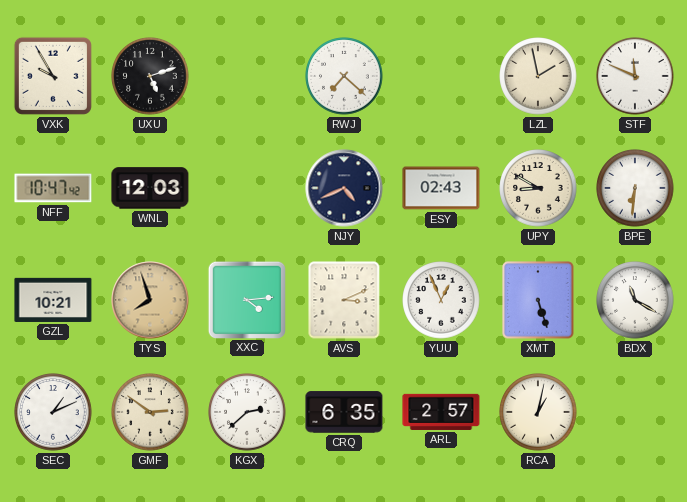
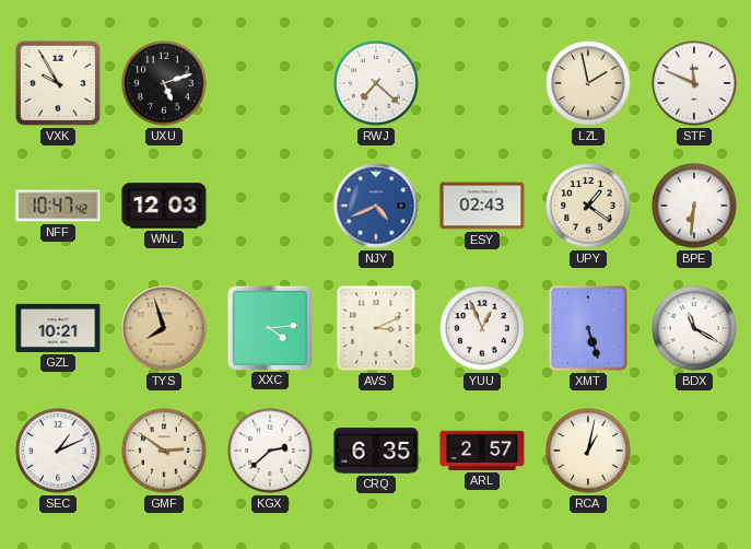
NJY dial: navy -> blue
UPY: 8:50 -> 1:21
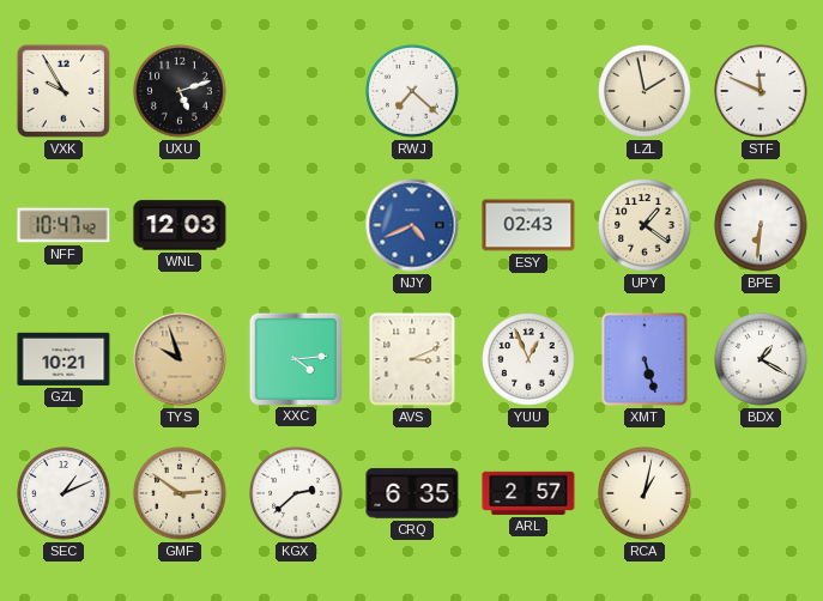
TYS: 7:57 -> 9:57
BDX: 11:20 -> 1:20
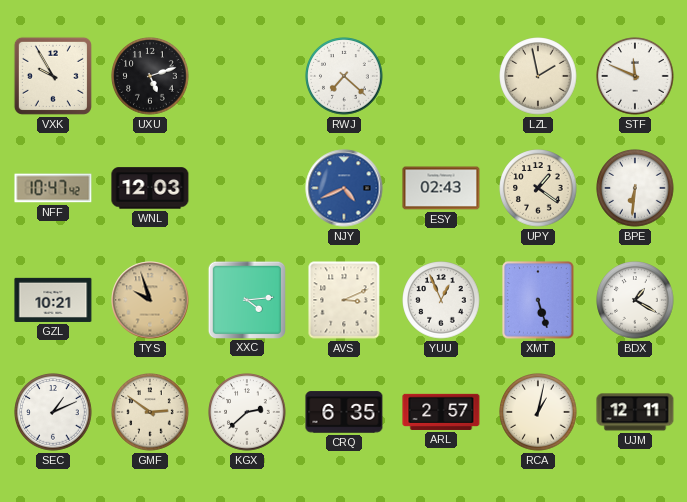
UJM: none -> 12:11
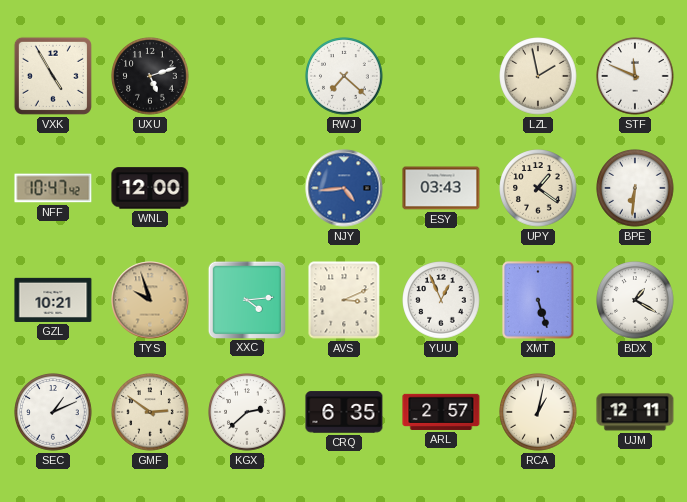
VXK: 9:55 -> 4:55
WNL: 12:03 -> 12:00
NJY: 4:41 -> 4:44
ESY: 02:43 -> 03:43
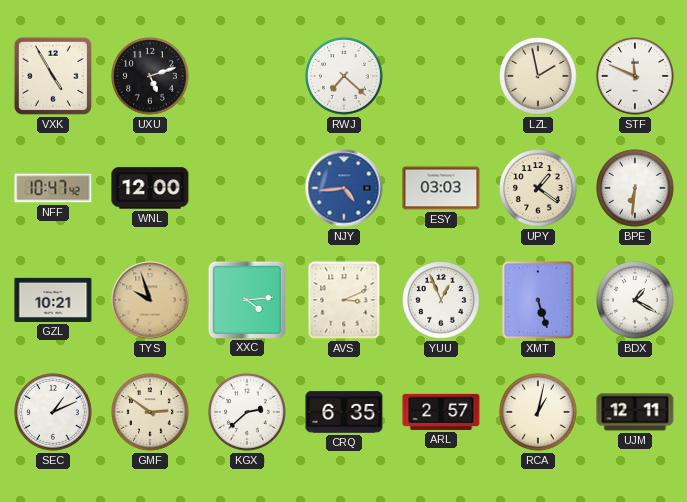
ESY: 03:43 -> 03:03
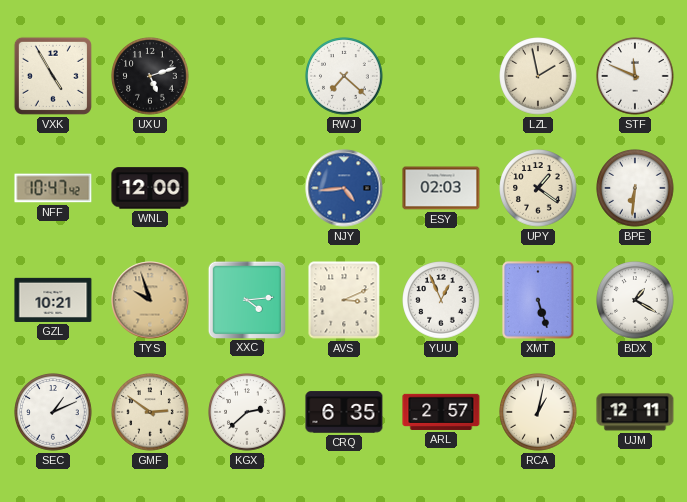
ESY: 03:03 -> 02:03
